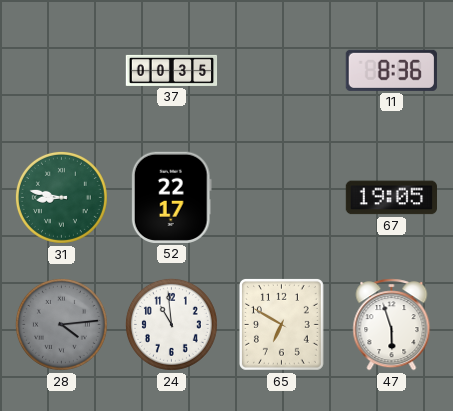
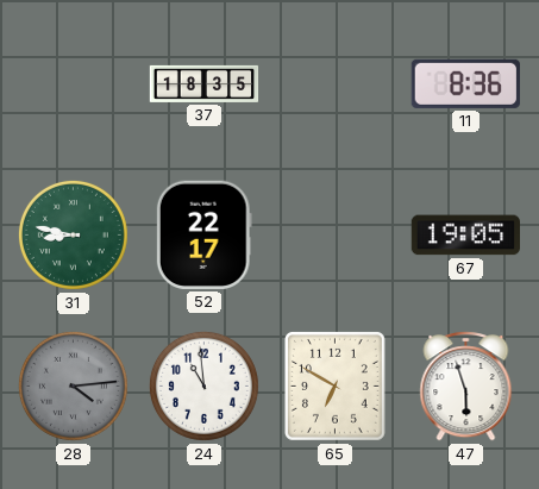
37: 00:35 -> 18:35
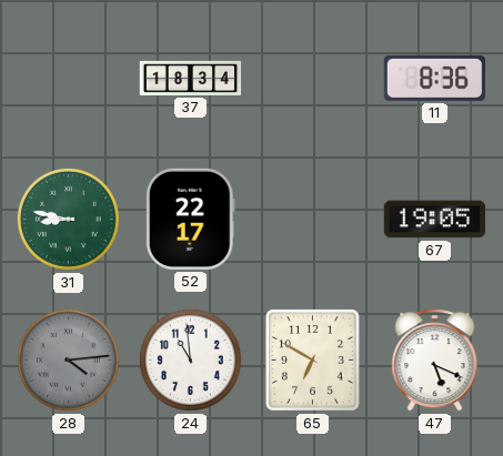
37: 18:35 -> 18:34
47: 5:57 -> 5:19
